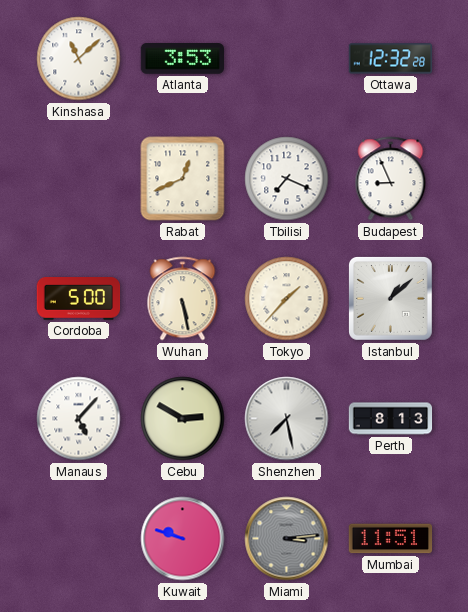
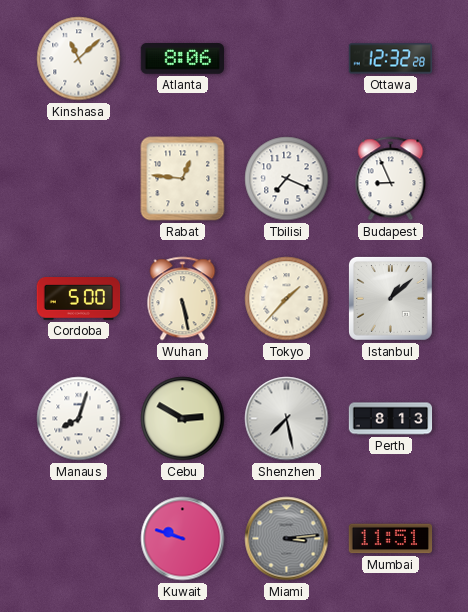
Atlanta: 3:53 -> 8:06
Rabat: 12:41 -> 12:46
Manaus: 5:07 -> 8:03
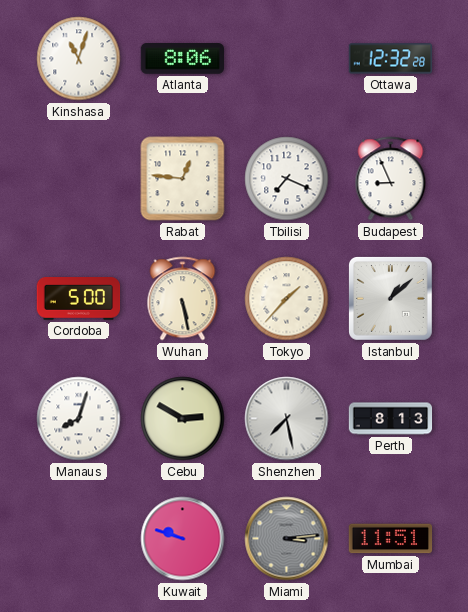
Kinshasa: 11:08 -> 11:03
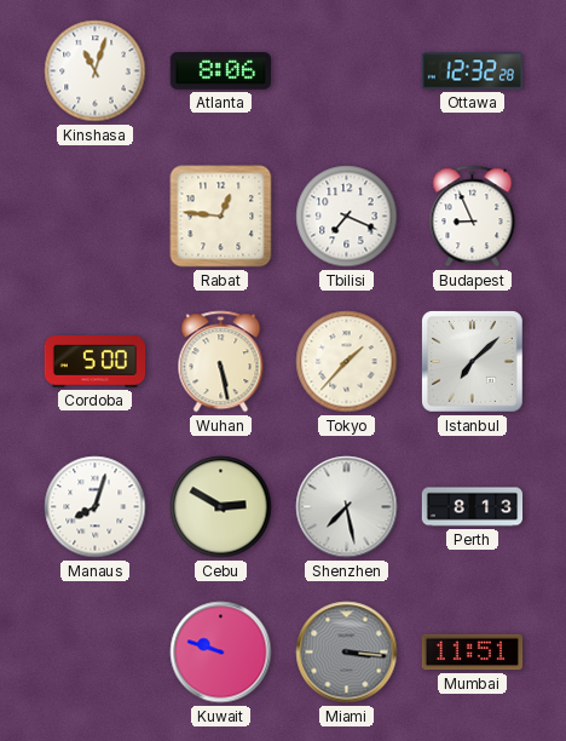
Istanbul: 1:08 -> 7:08
Miami: 3:14 -> 3:16
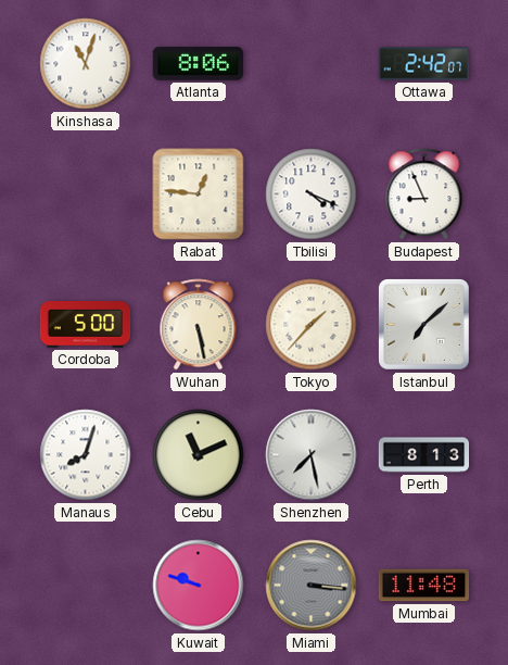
Ottawa: 12:32 -> 2:42
Tbilisi: 7:19 -> 4:19
Cebu: 2:50 -> 11:11
Mumbai: 11:51 -> 11:48
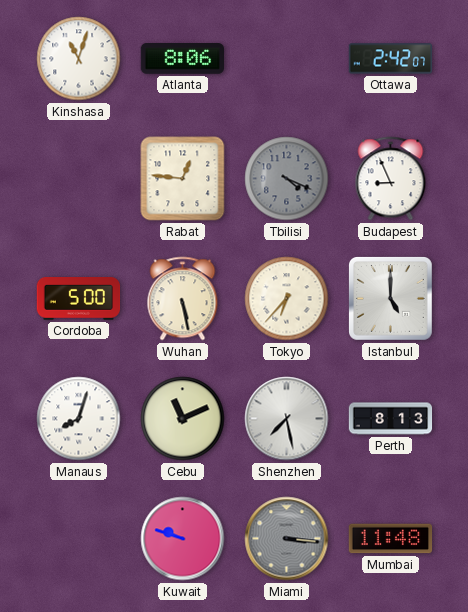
Tbilisi dial: white -> grey
Tokyo: 1:37 -> 6:37
Istanbul: 7:08 -> 5:00
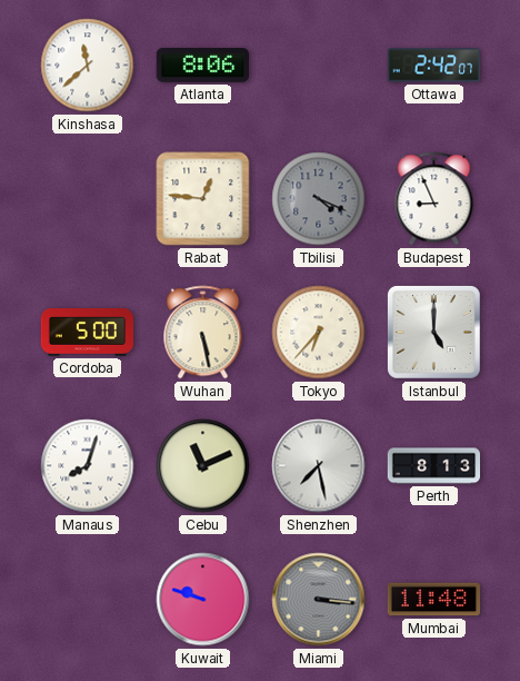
Kinshasa: 11:03 -> 11:38
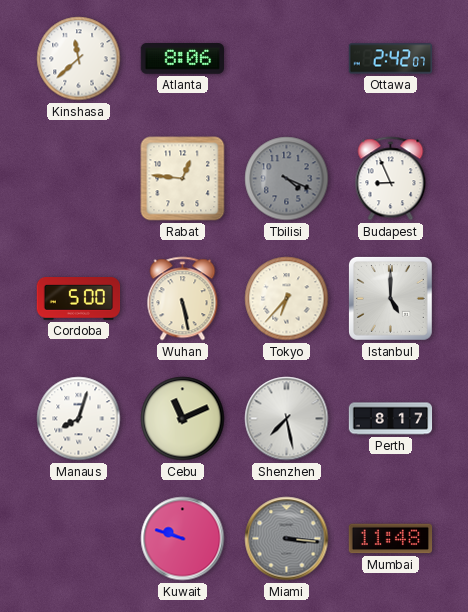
Perth: 8:13 -> 8:17
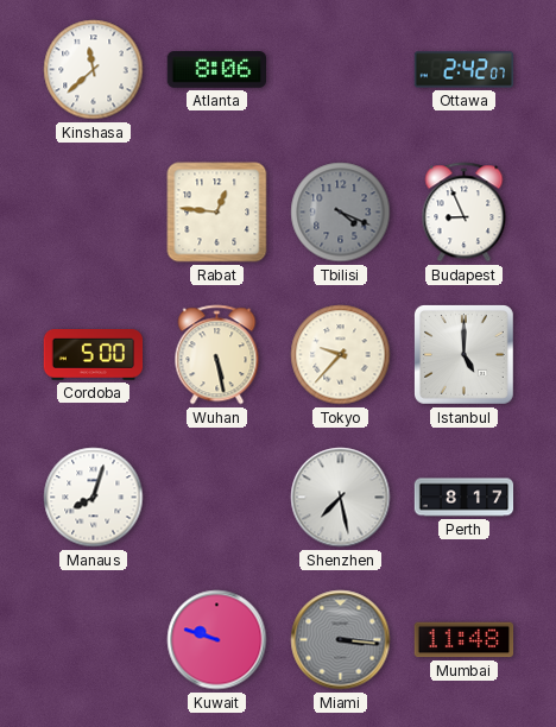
Tokyo: 6:37 -> 9:37
Cebu: 11:11 -> none
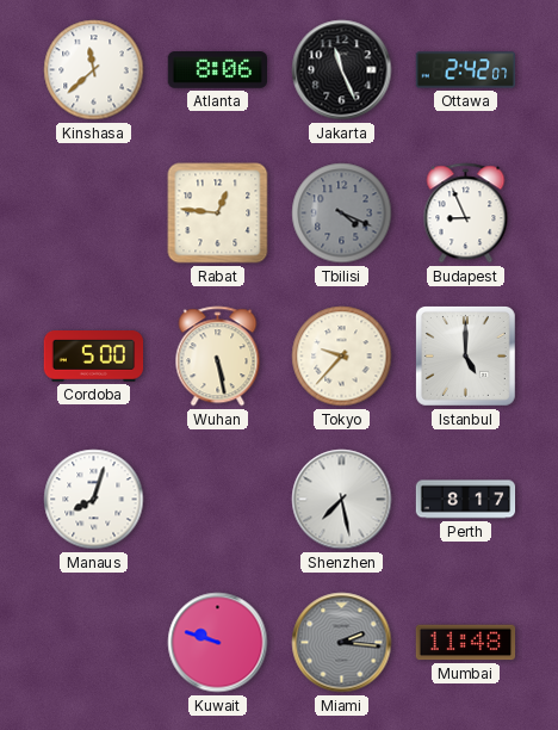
Jakarta: none -> 11:26
Miami: 3:16 -> 2:16
